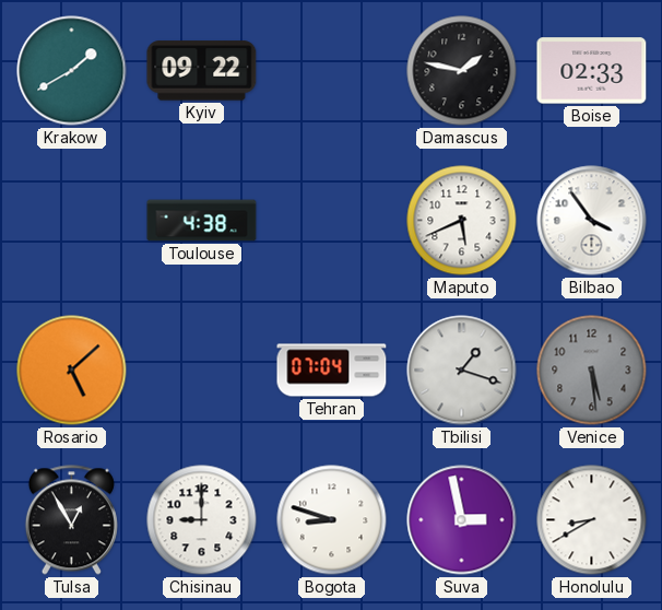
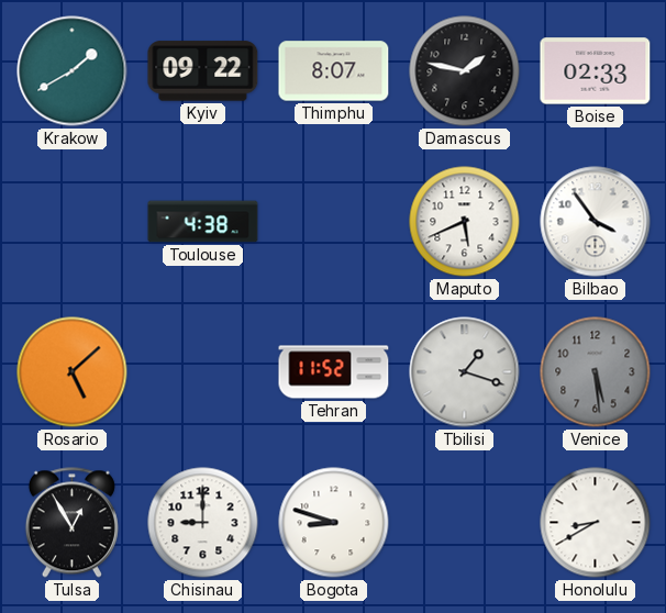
Thimphu: none -> 8:07
Tehran: 07:04 -> 11:52
Suva: 2:58 -> none
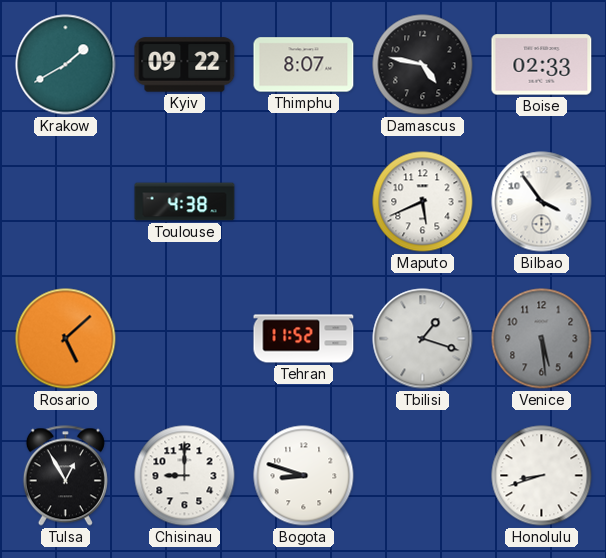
Damascus: 1:47 -> 4:47
Honolulu: 8:40 -> 8:42
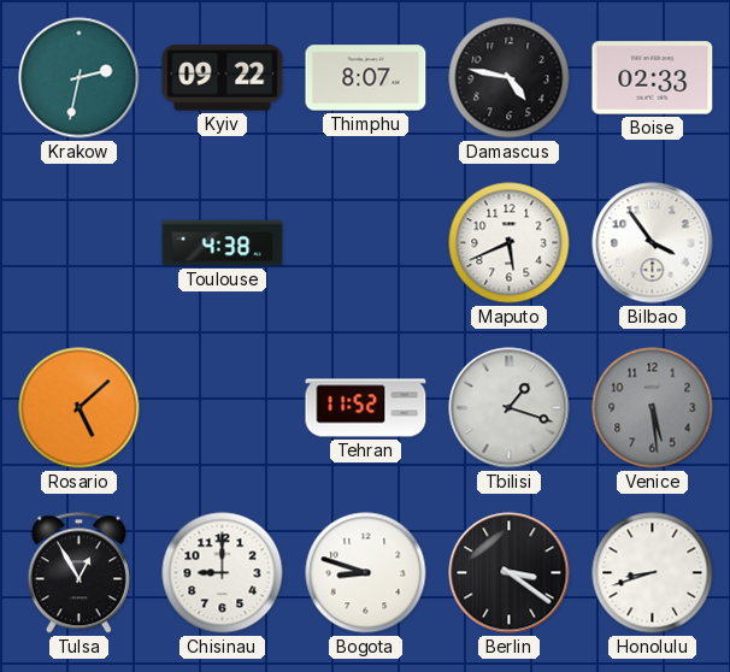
Krakow: 1:40 -> 2:32
Berlin: none -> 3:21
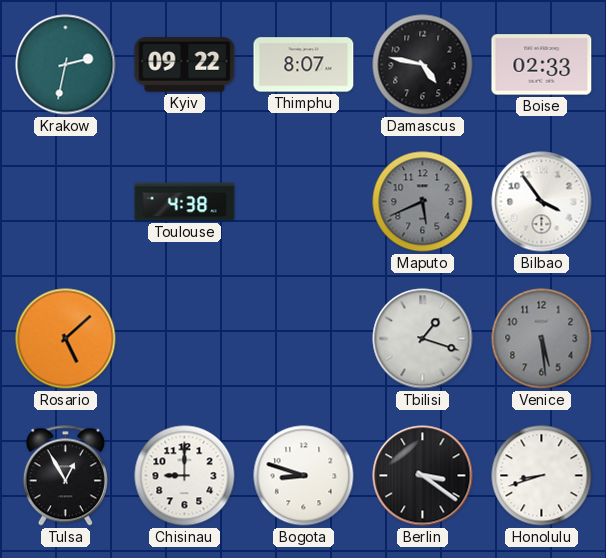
Maputo dial: white -> grey
Tehran: 11:52 -> none
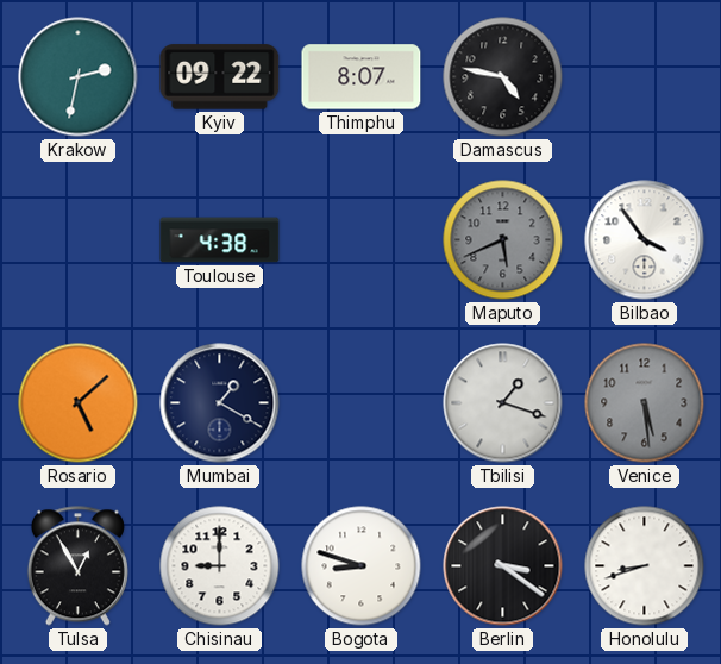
Boise: 02:33 -> none
Mumbai: none -> 1:20
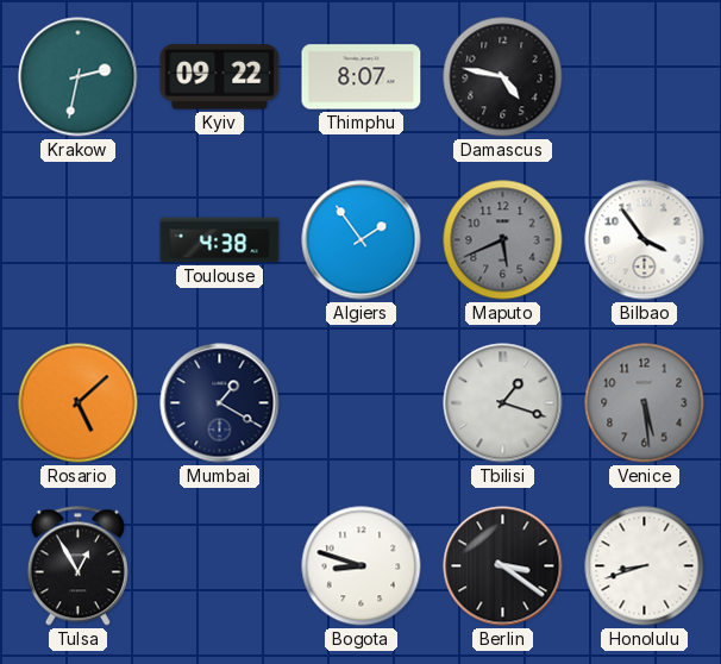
Algiers: none -> 1:54
Chisinau: 9:00 -> none
